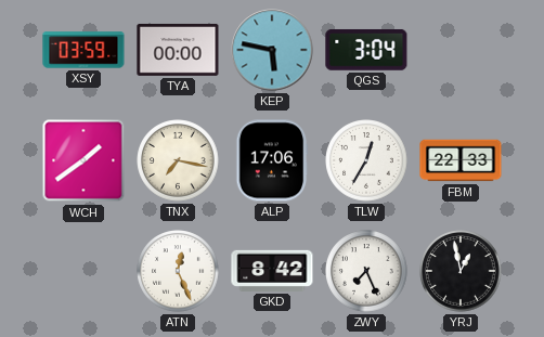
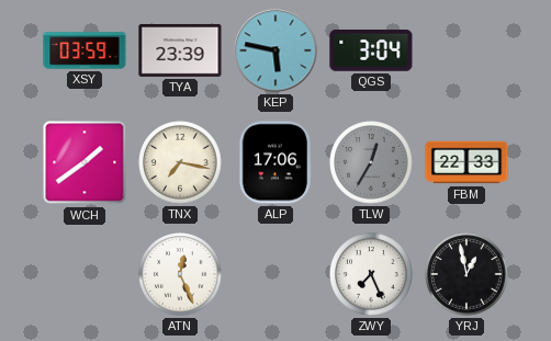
TYA: 00:00 -> 23:39
TLW dial: white -> grey
GKD: 8:42 -> none
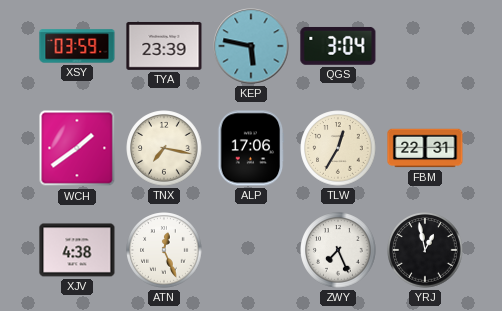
TLW dial: grey -> cream
FBM: 22:33 -> 22:31
XJV: none -> 4:38
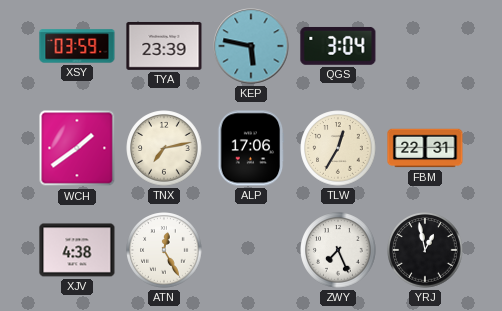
TNX: 7:17 -> 7:13
ATN: 12:26 -> 12:25
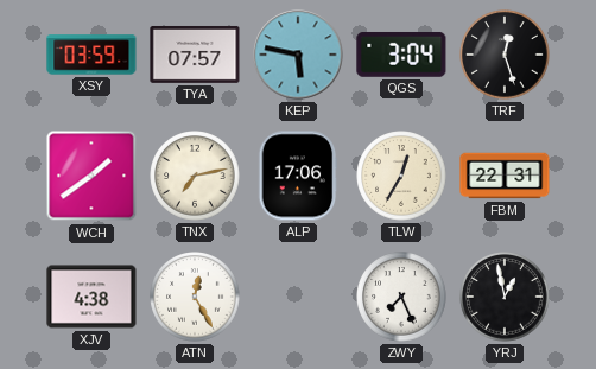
TYA: 23:39 -> 07:57
TRF: none -> 12:27
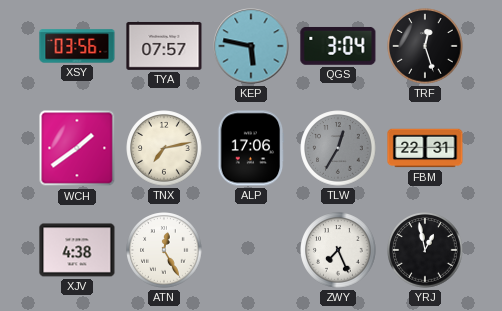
XSY: 03:59 -> 03:56
TLW dial: cream -> grey
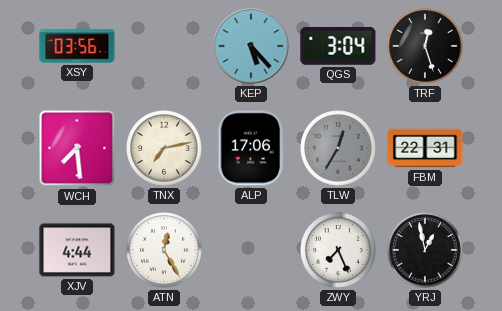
TYA: 07:57 -> none
KEP: 5:47 -> 5:23
WCH: 1:39 -> 7:29
XJV: 4:38 -> 4:44
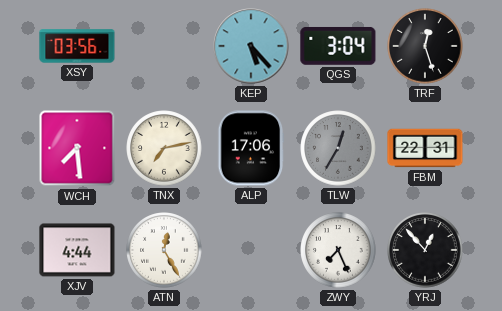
YRJ: 12:58 -> 12:53
